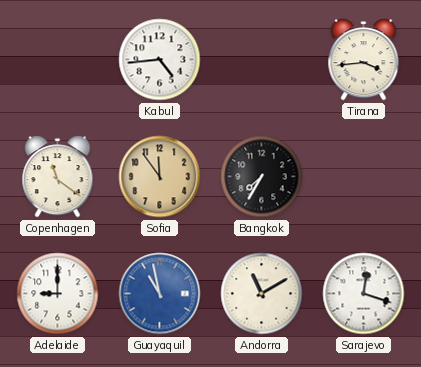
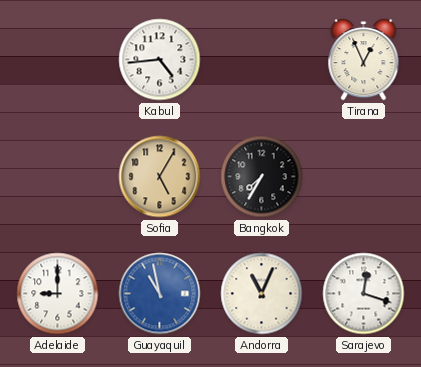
Tirana: 3:44 -> 12:56
Copenhagen: 11:21 -> none
Sofia: 11:54 -> 5:05
Andorra: 11:10 -> 11:04
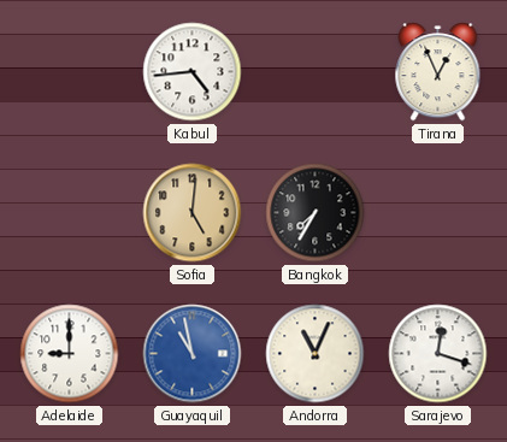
Sofia: 5:05 -> 5:01
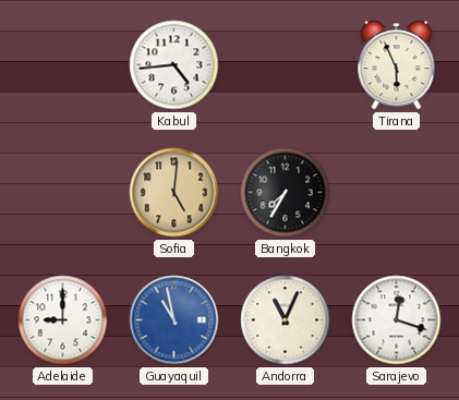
Tirana: 12:56 -> 5:56
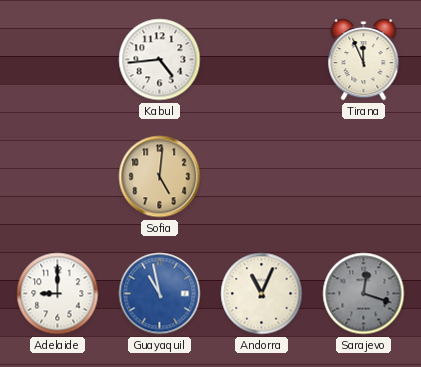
Tirana: 5:56 -> 11:56
Bangkok: 7:35 -> none
Sarajevo dial: white -> grey
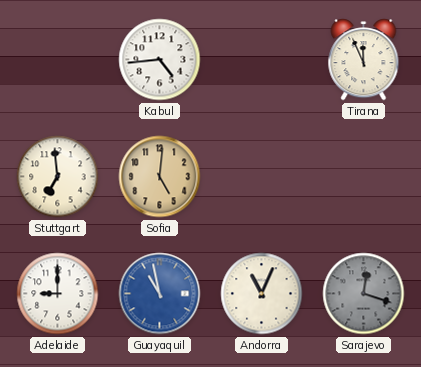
Stuttgart: none -> 6:59
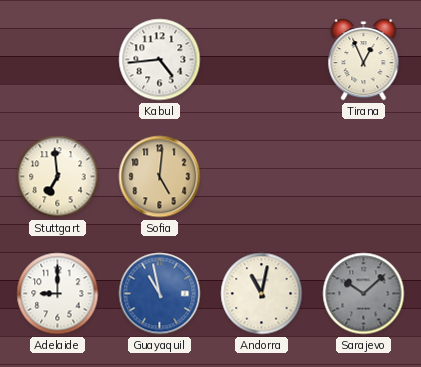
Tirana: 11:56 -> 12:56
Andorra: 11:04 -> 11:02
Sarajevo: 12:18 -> 10:08
